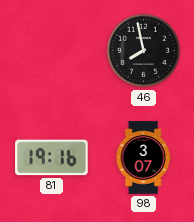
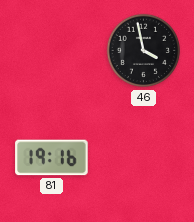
46: 7:58 -> 3:58
98: 3:07 -> none
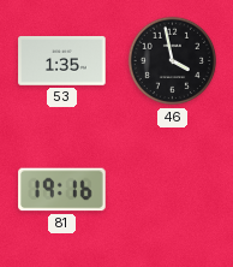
53: none -> 1:35
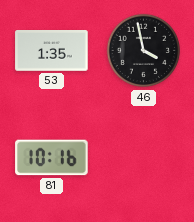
81: 19:16 -> 10:16
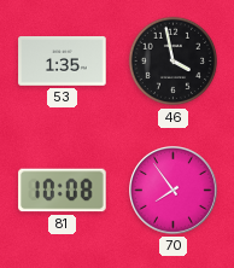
81: 10:16 -> 10:08
70: none -> 7:54
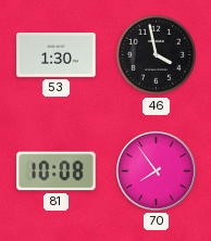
53: 1:35 -> 1:30
